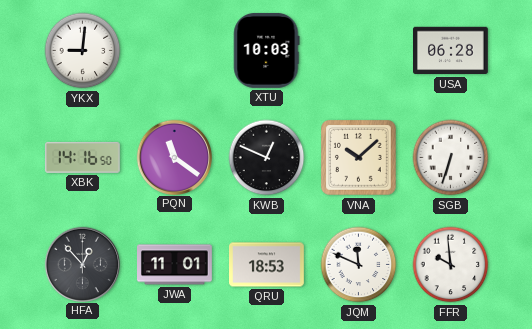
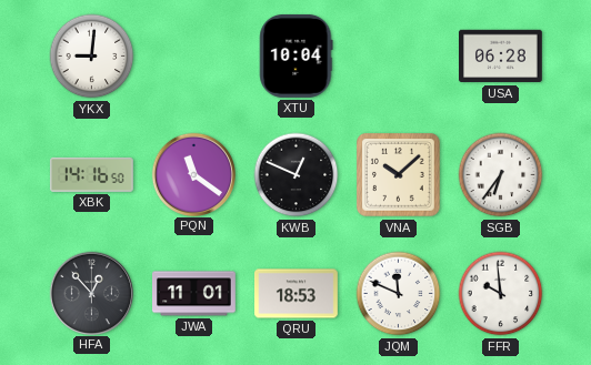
XTU: 10:03 -> 10:04
SGB: 6:33 -> 6:36
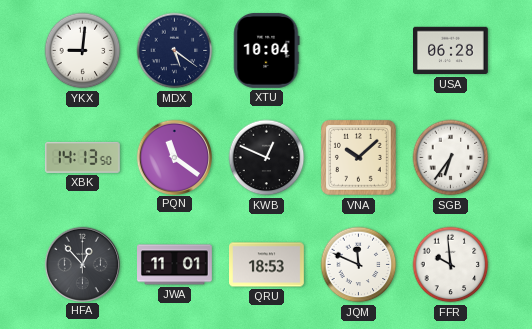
MDX: none -> 5:21
XBK: 14:16 -> 14:13
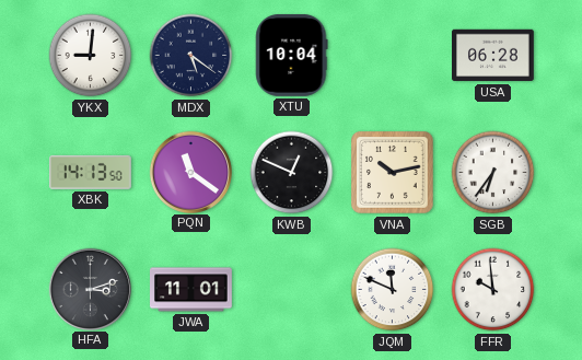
VNA: 10:08 -> 10:13
HFA: 12:53 -> 3:12
QRU: 18:53 -> none
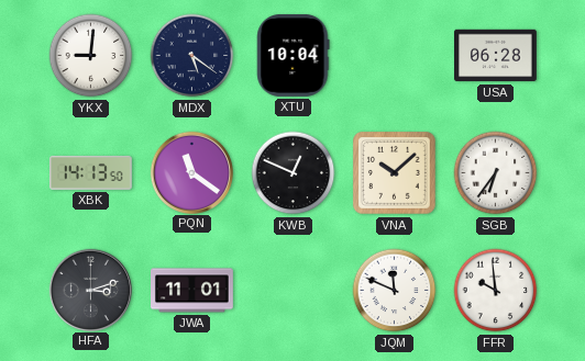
VNA: 10:13 -> 10:08
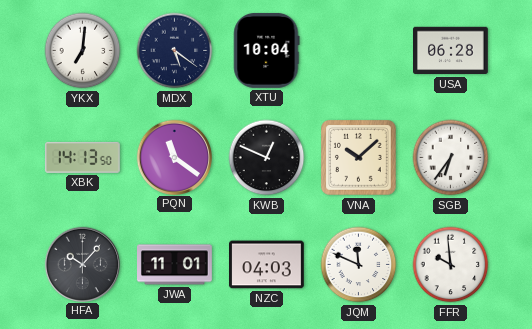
YKX: 9:01 -> 7:01
HFA: 3:12 -> 10:07
NZC: none -> 04:03
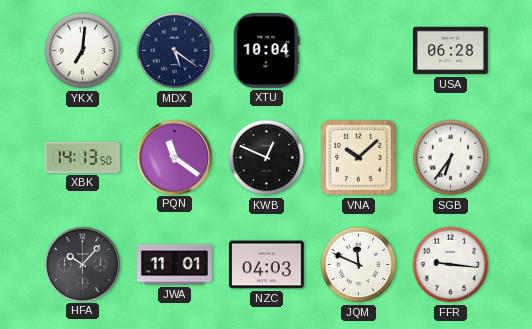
FFR: 9:59 -> 9:16
